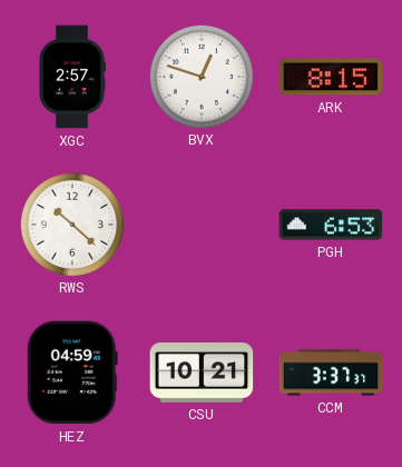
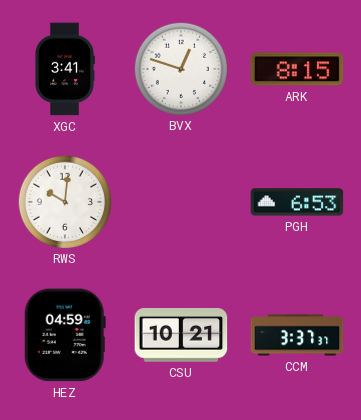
XGC: 2:57 -> 3:41
RWS: 10:22 -> 10:01
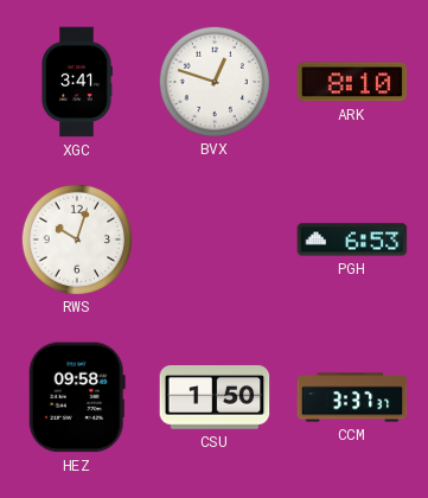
ARK: 8:15 -> 8:10
RWS: 10:01 -> 10:03
HEZ: 04:59 -> 09:58
CSU: 10:21 -> 1:50
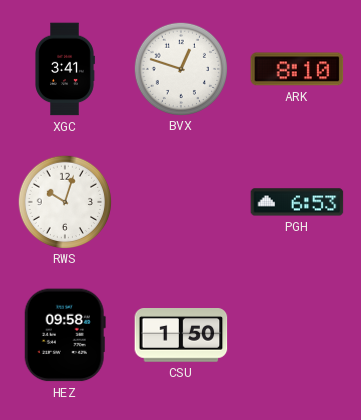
CCM: 3:37 -> none
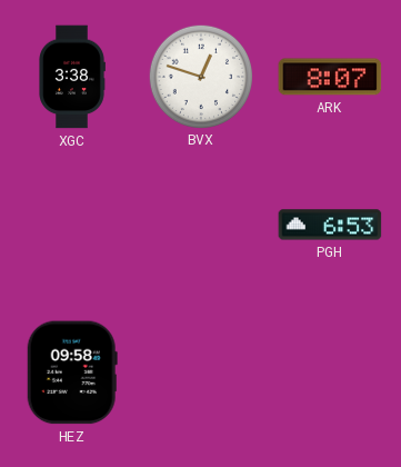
XGC: 3:41 -> 3:38
ARK: 8:10 -> 8:07
RWS: 10:03 -> none
CSU: 1:50 -> none
